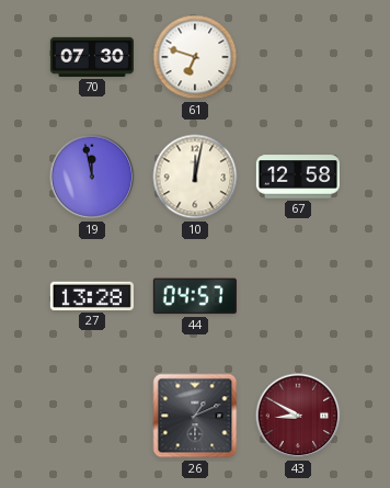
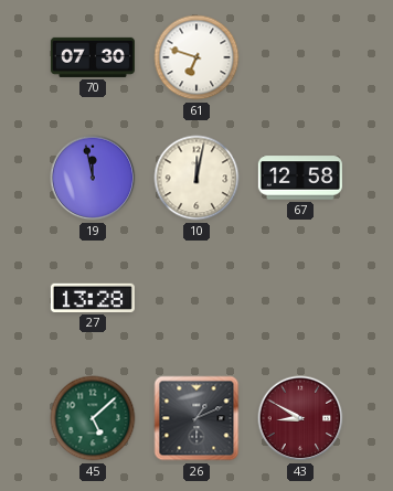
44: 04:57 -> none
45: none -> 5:08
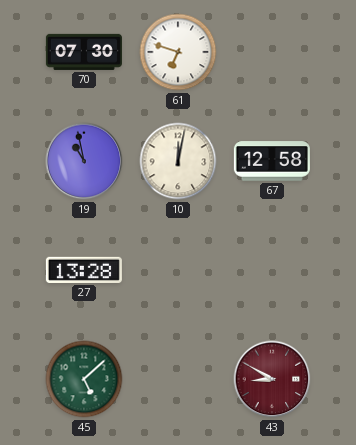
19: 11:58 -> 10:58
26: 1:11 -> none
